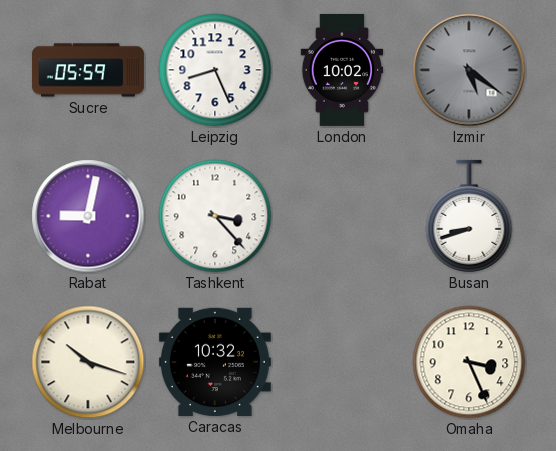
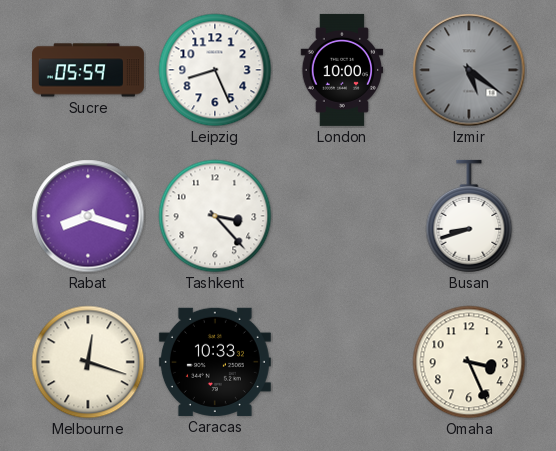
London: 10:02 -> 10:00
Rabat: 9:02 -> 8:18
Melbourne: 10:18 -> 12:18
Caracas: 10:32 -> 10:33
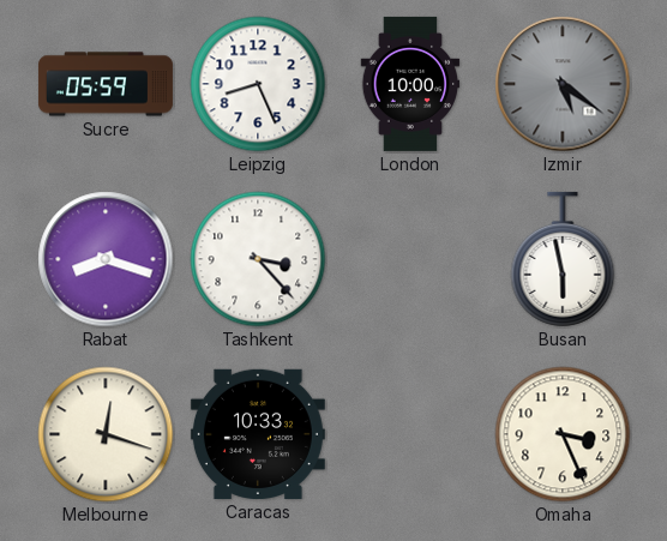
Busan: 8:42 -> 5:58
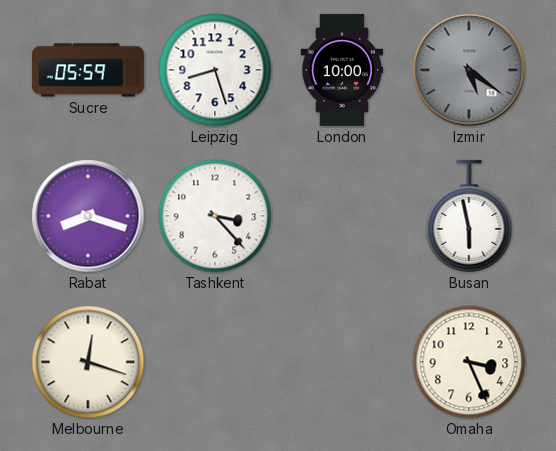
Leipzig: 8:26 -> 8:27
Caracas: 10:33 -> none
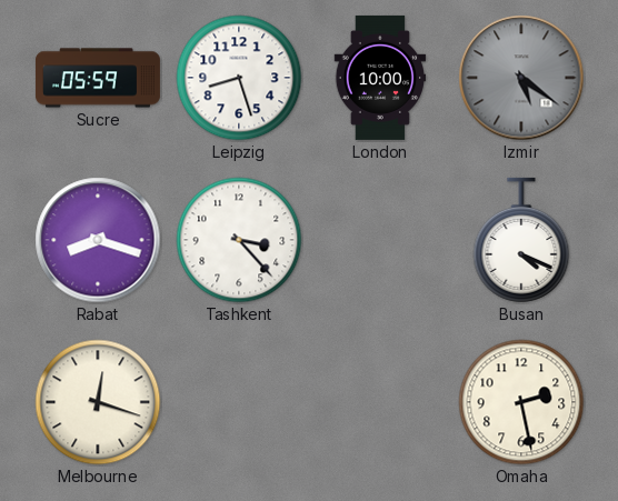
Busan: 5:58 -> 4:19
Omaha: 3:26 -> 2:28
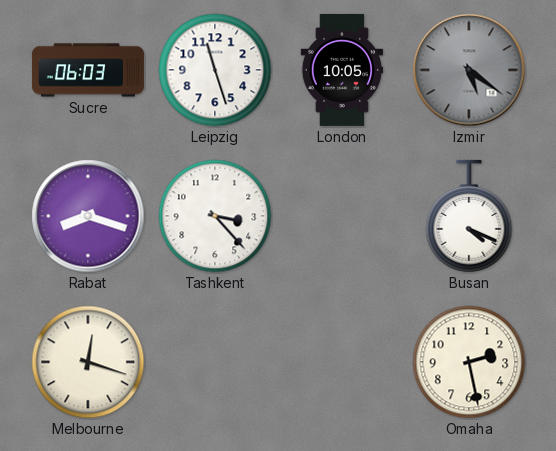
Sucre: 05:59 -> 06:03
Leipzig: 8:27 -> 11:27
London: 10:00 -> 10:05
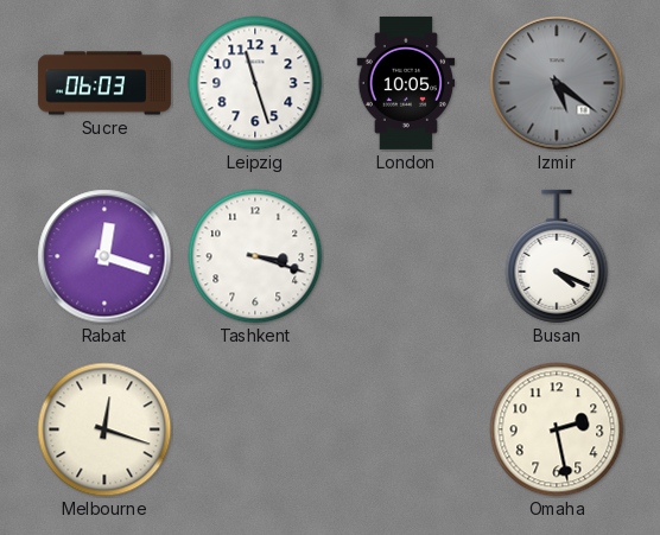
Rabat: 8:18 -> 12:18
Tashkent: 3:23 -> 3:18
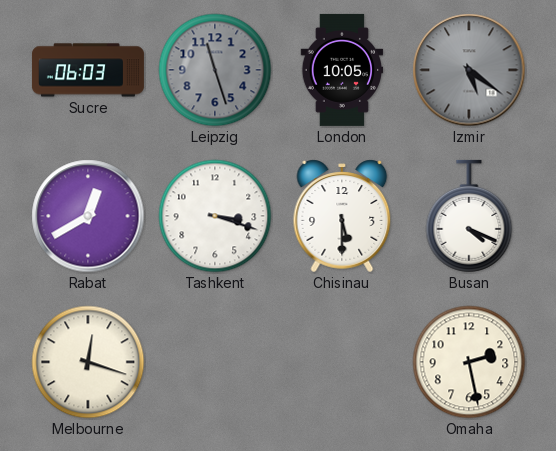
Leipzig dial: white -> grey
Rabat: 12:18 -> 12:40
Chisinau: none -> 5:30
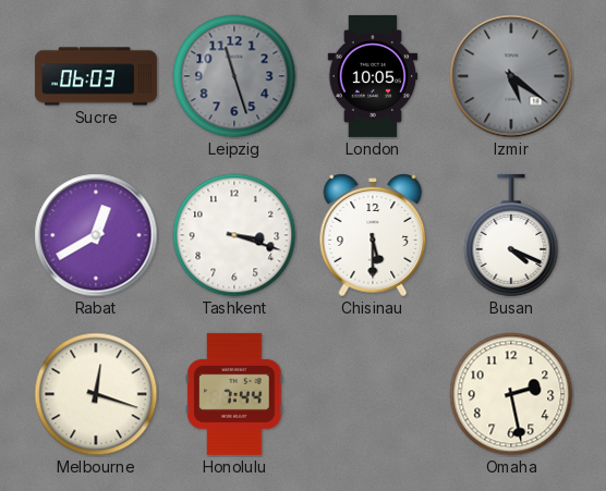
Honolulu: none -> 7:44
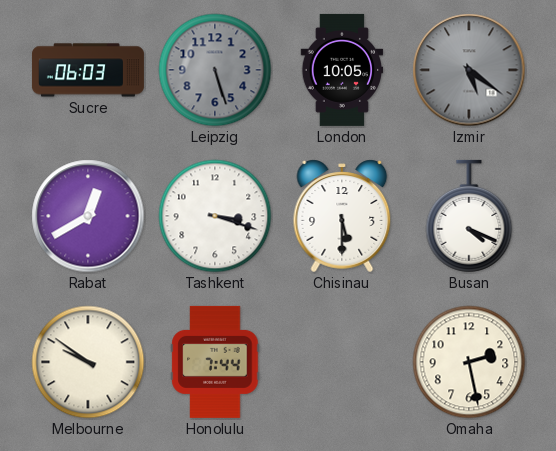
Leipzig: 11:27 -> 5:27
Melbourne: 12:18 -> 9:51
